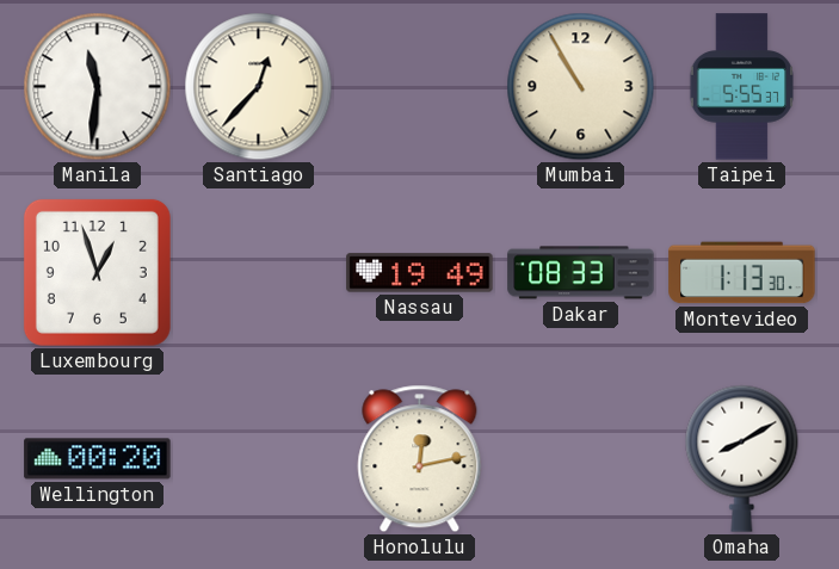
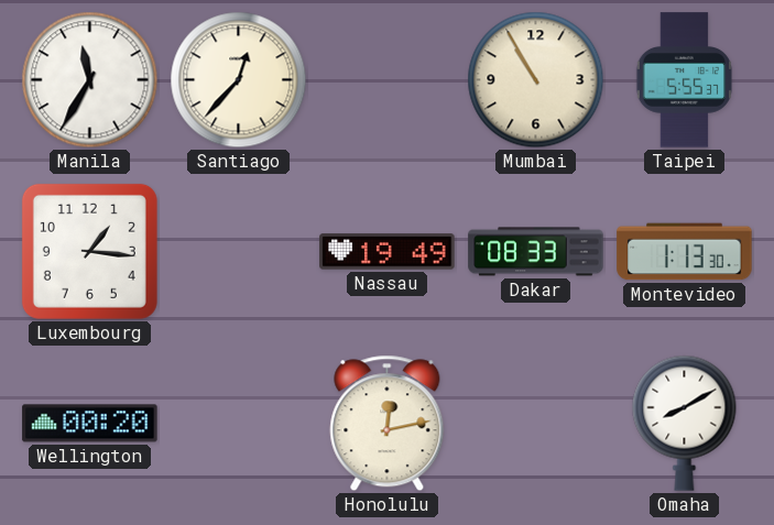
Manila: 11:31 -> 11:35
Luxembourg: 12:57 -> 1:16
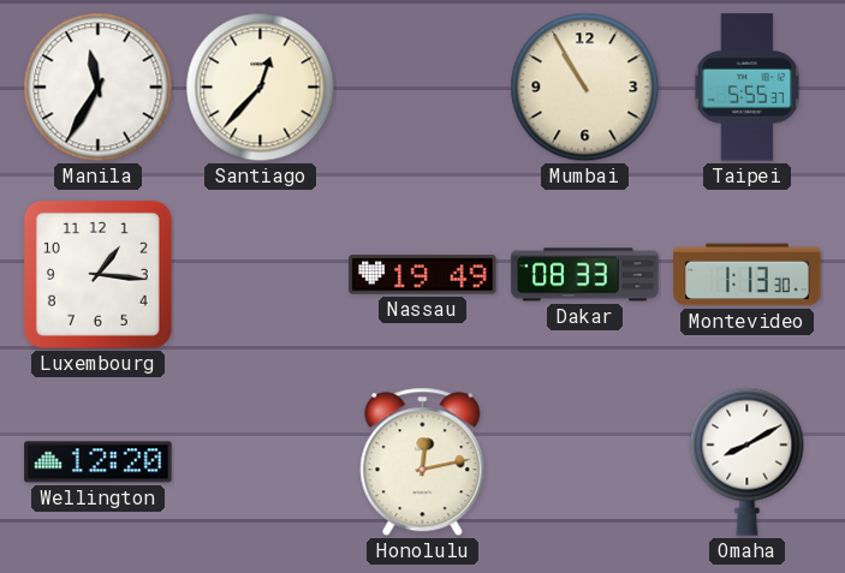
Wellington: 00:20 -> 12:20
